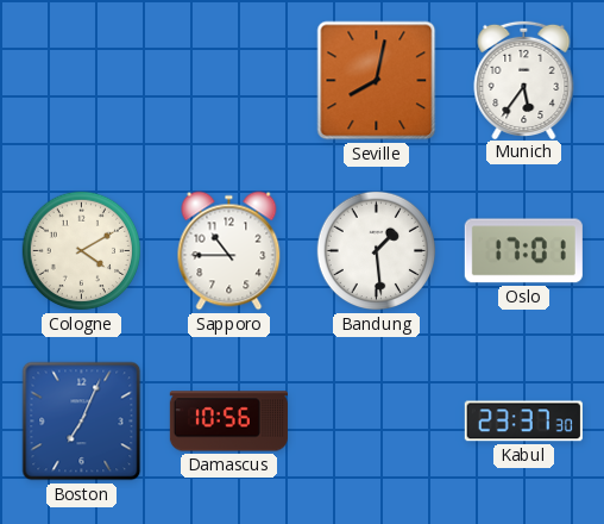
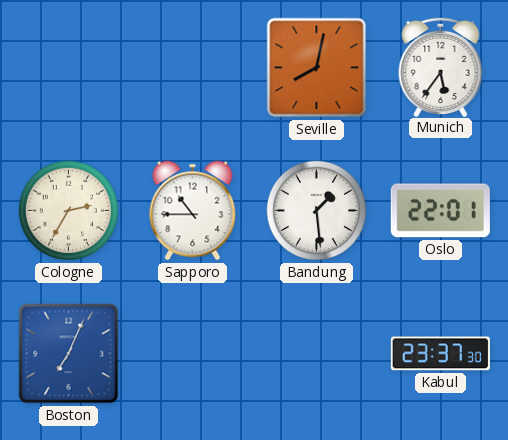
Cologne: 4:10 -> 2:35
Oslo: 17:01 -> 22:01
Damascus: 10:56 -> none
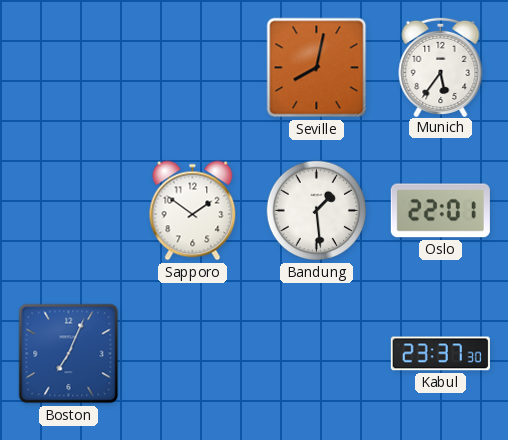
Cologne: 2:35 -> none
Sapporo: 10:45 -> 1:51
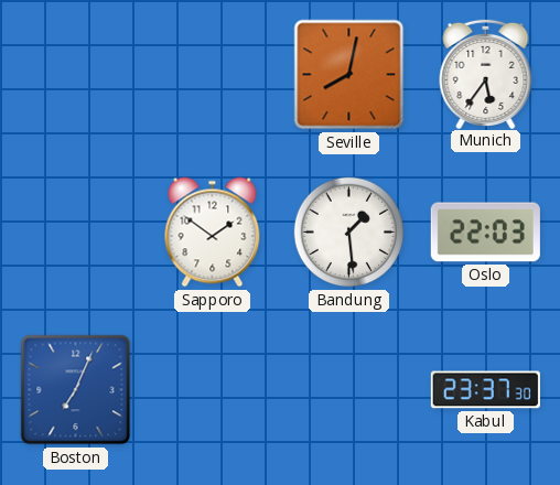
Oslo: 22:01 -> 22:03
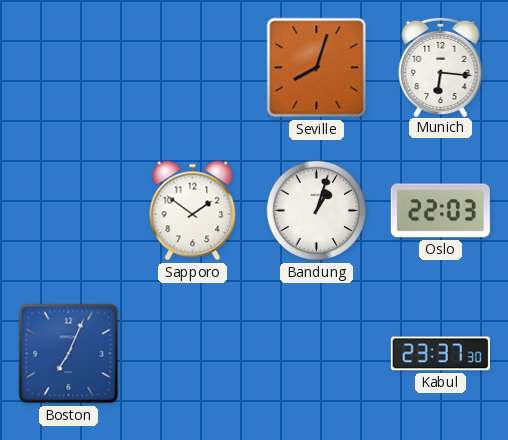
Seville: 8:02 -> 8:03
Munich: 5:36 -> 6:16
Bandung: 1:29 -> 1:03
